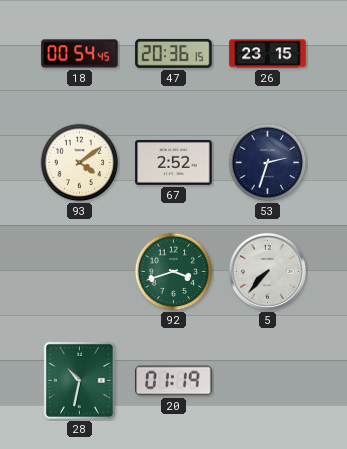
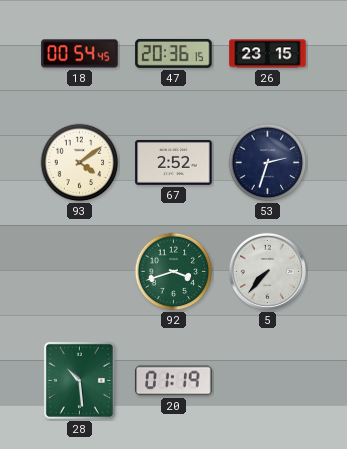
28: 10:32 -> 10:29
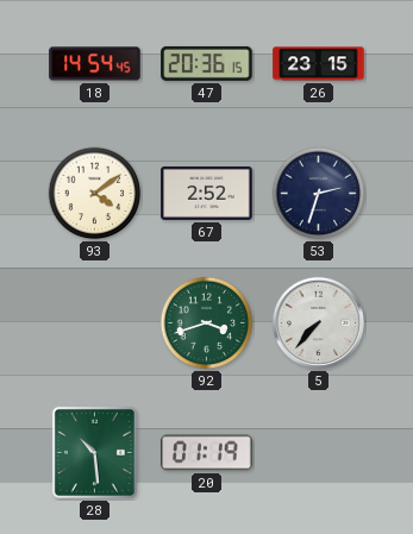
18: 00:54 -> 14:54
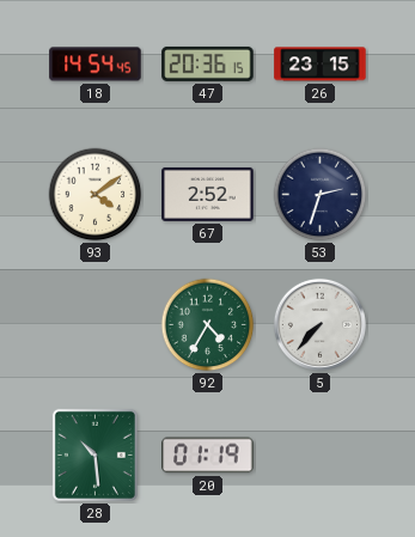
92: 3:42 -> 4:35
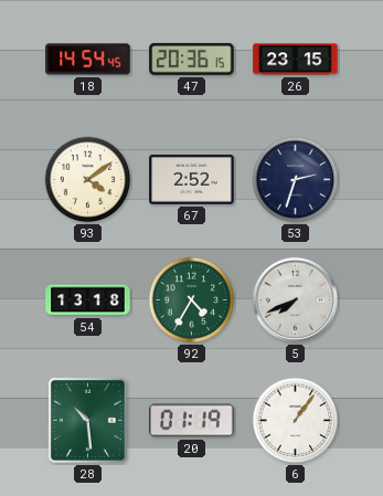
54: none -> 13:18
5: 7:37 -> 7:41
6: none -> 1:06
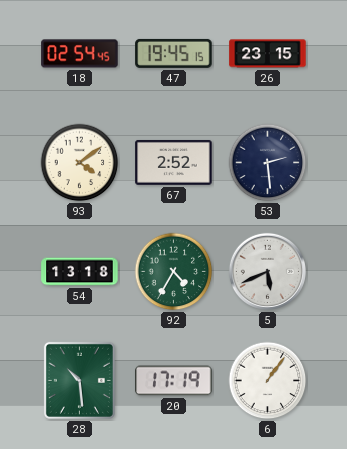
18: 14:54 -> 02:54
47: 20:36 -> 19:45
53: 2:33 -> 2:29
5: 7:41 -> 5:41
20: 01:19 -> 17:19
